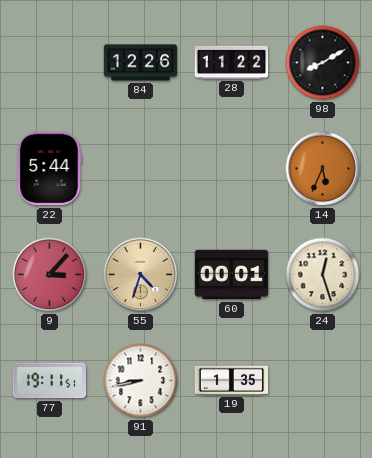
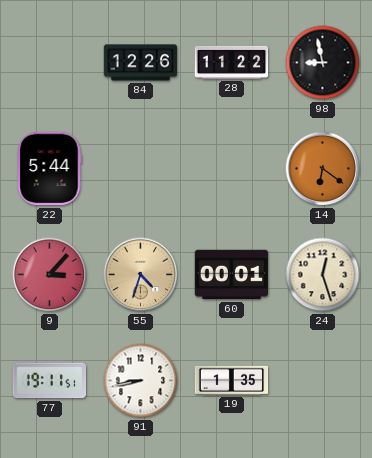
98: 8:10 -> 8:58
14: 5:34 -> 6:21
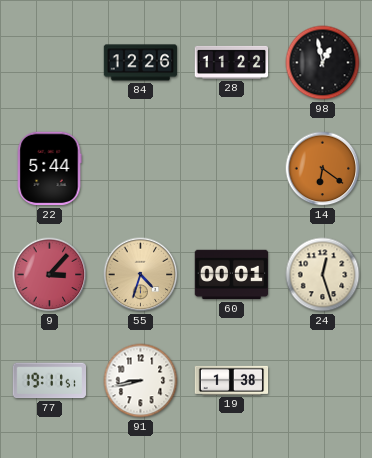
98: 8:58 -> 12:58
19: 1:35 -> 1:38
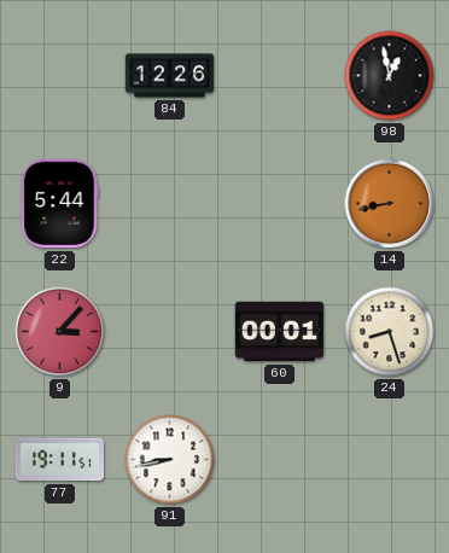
28: 11:22 -> none
14: 6:21 -> 8:43
55: 4:33 -> none
24: 12:27 -> 8:27
19: 1:38 -> none
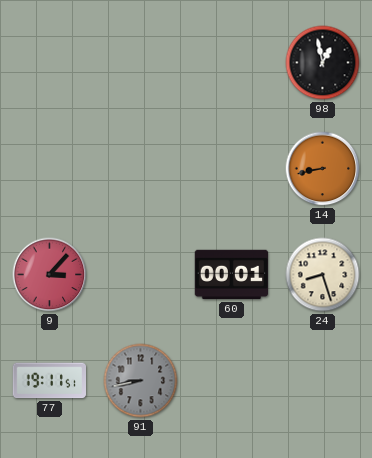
84: 12:26 -> none
22: 5:44 -> none
91 dial: white -> grey
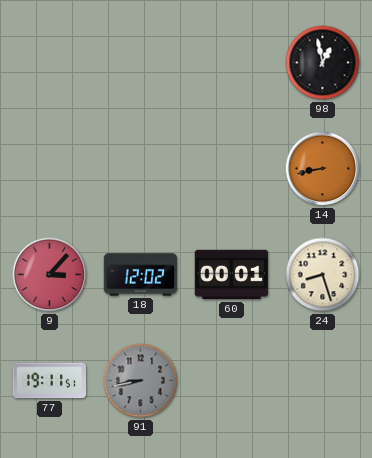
18: none -> 12:02
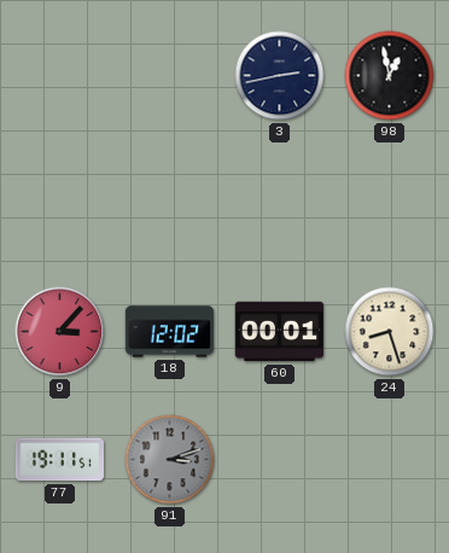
3: none -> 2:43
14: 8:43 -> none
91: 8:43 -> 3:12
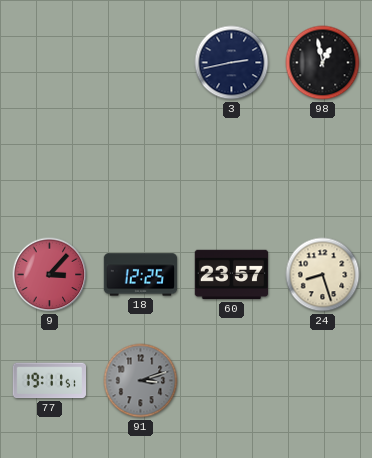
18: 12:02 -> 12:25
60: 00:01 -> 23:57
